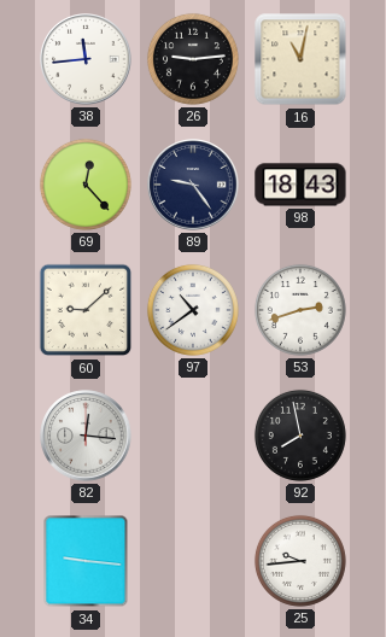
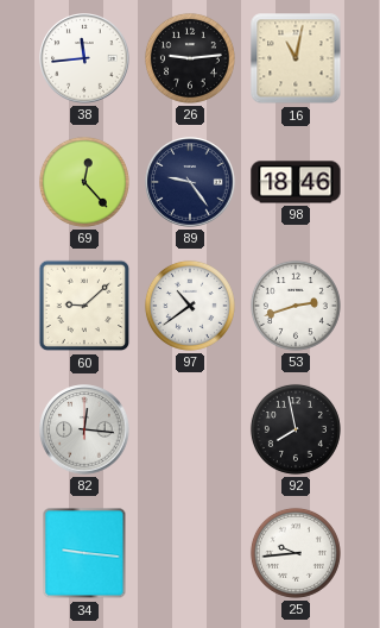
98: 18:43 -> 18:46
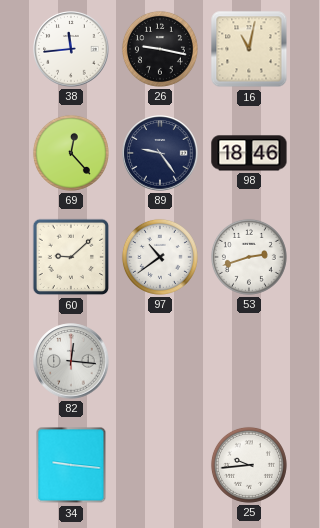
26: 9:14 -> 9:17
92: 7:58 -> none
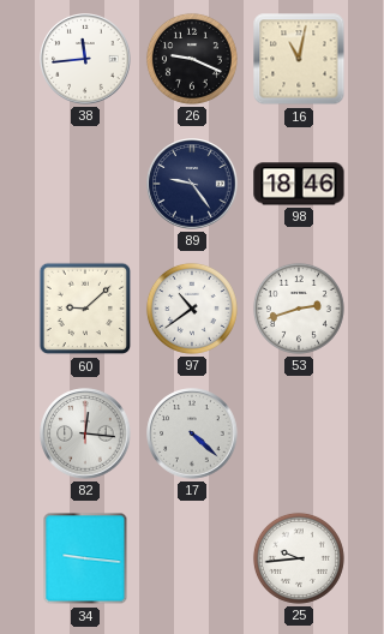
26: 9:17 -> 9:19
69: 12:23 -> none
17: none -> 4:22
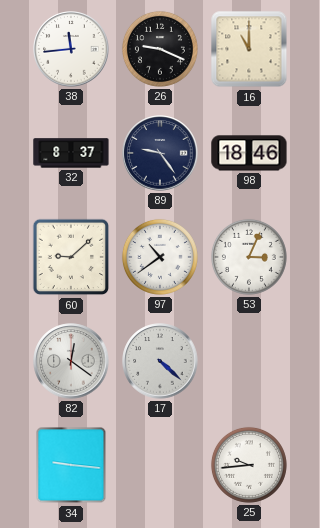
16: 11:02 -> 11:00
32: none -> 8:37
53: 2:42 -> 3:04
82: 12:16 -> 12:21
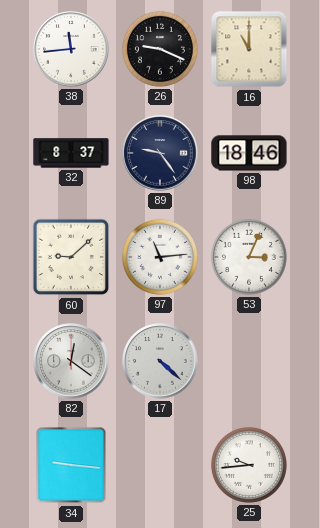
97: 10:39 -> 11:14
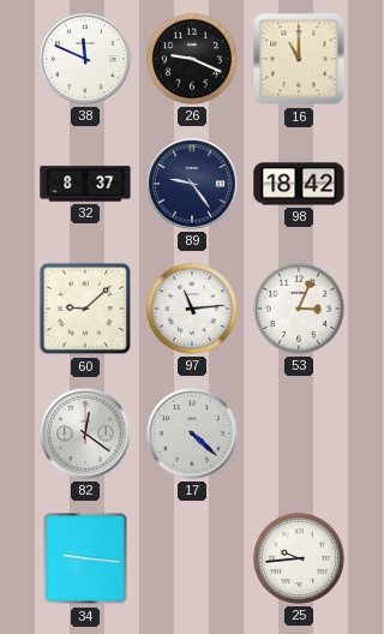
38: 11:44 -> 11:49
98: 18:46 -> 18:42
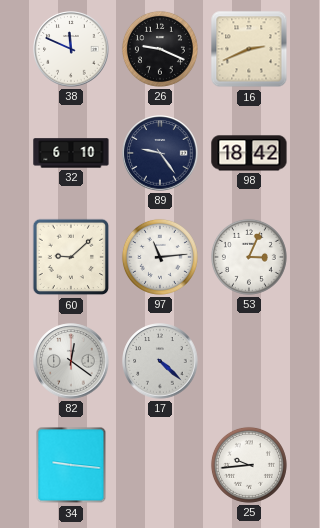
16: 11:00 -> 2:41
32: 8:37 -> 6:10
